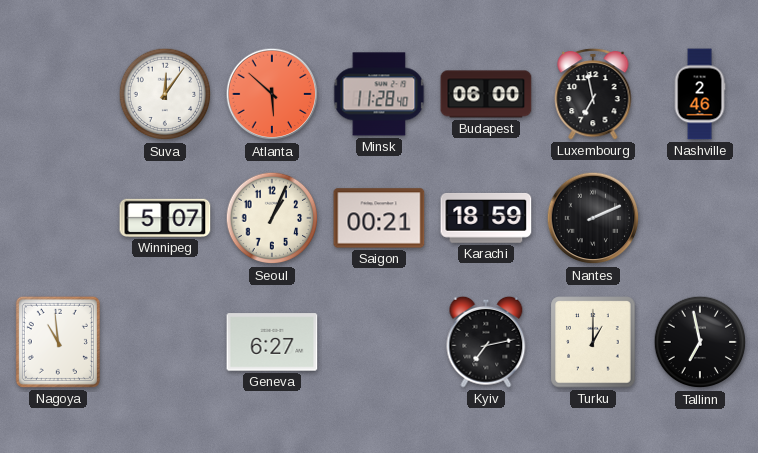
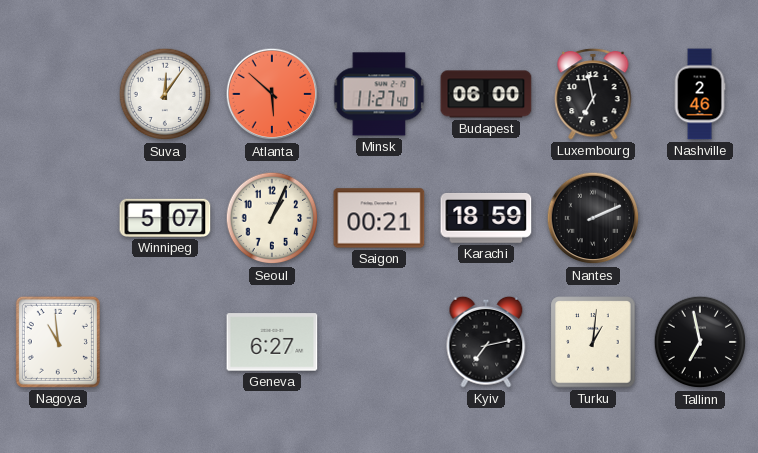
Minsk: 11:28 -> 11:27
Turku: 1:00 -> 1:01
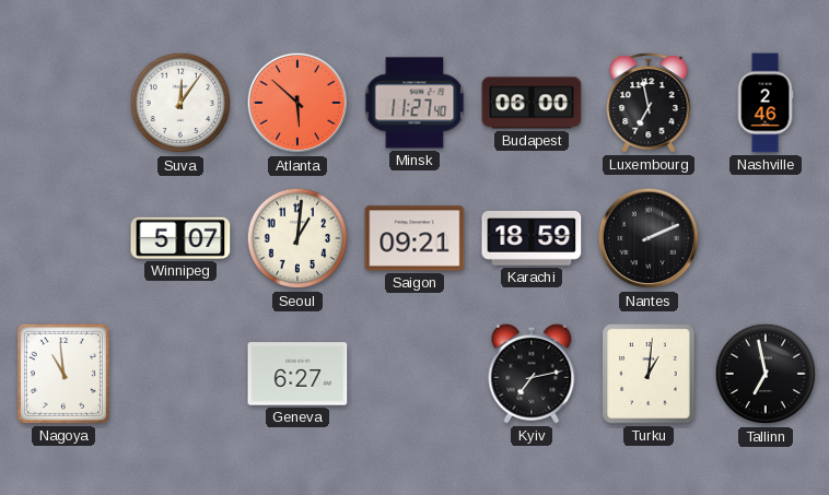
Seoul: 1:04 -> 1:01
Saigon: 00:21 -> 09:21
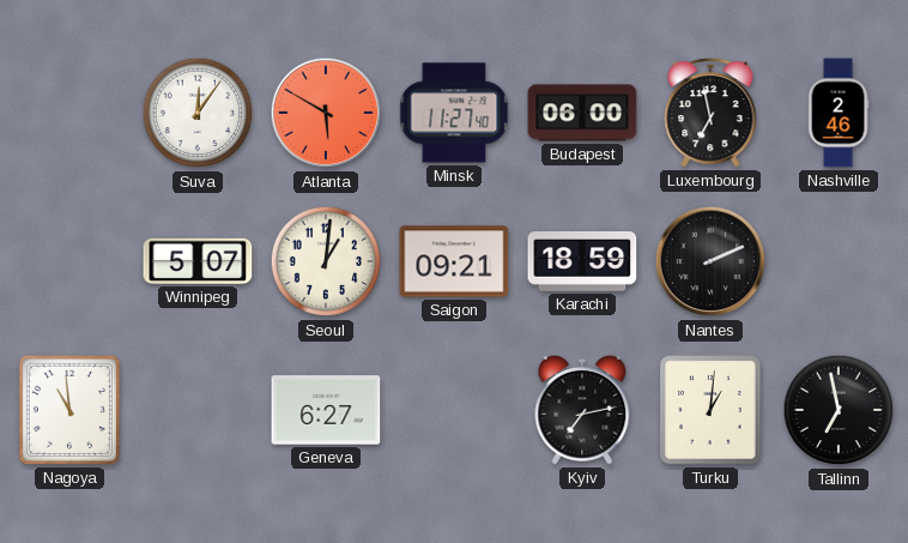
Atlanta: 5:52 -> 5:50
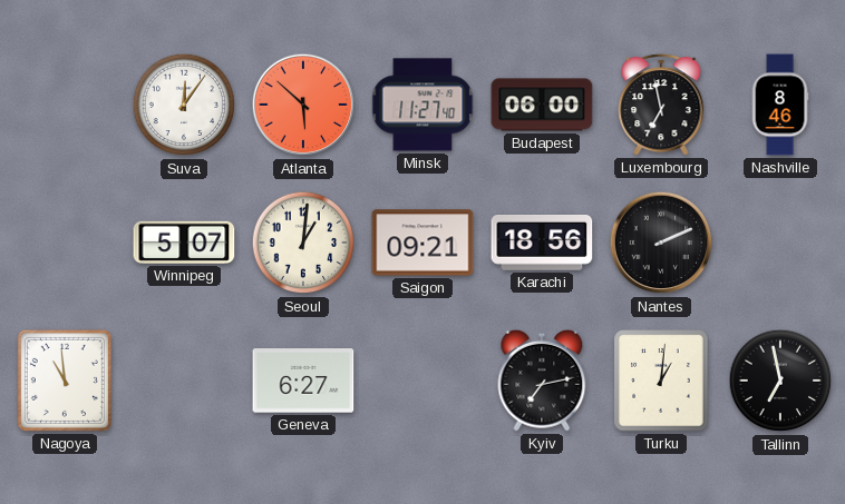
Atlanta: 5:50 -> 5:52
Nashville: 2:46 -> 8:46
Karachi: 18:59 -> 18:56
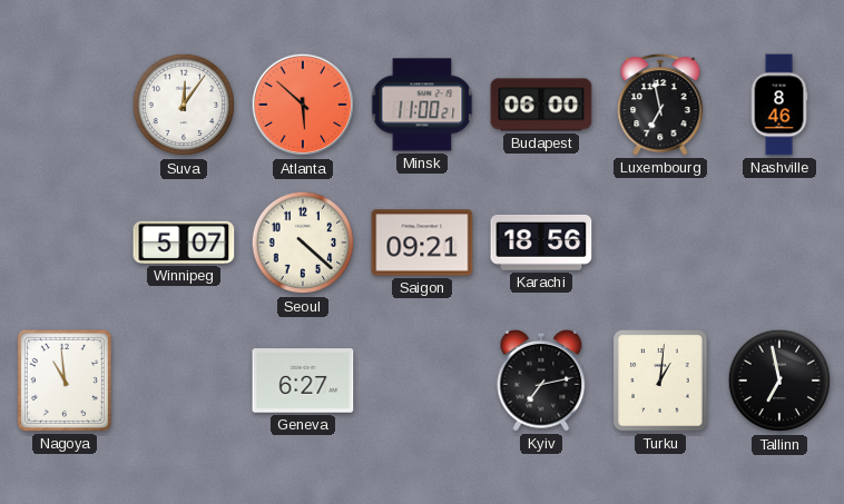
Minsk: 11:27 -> 11:00
Seoul: 1:01 -> 4:22
Nantes: 2:11 -> none
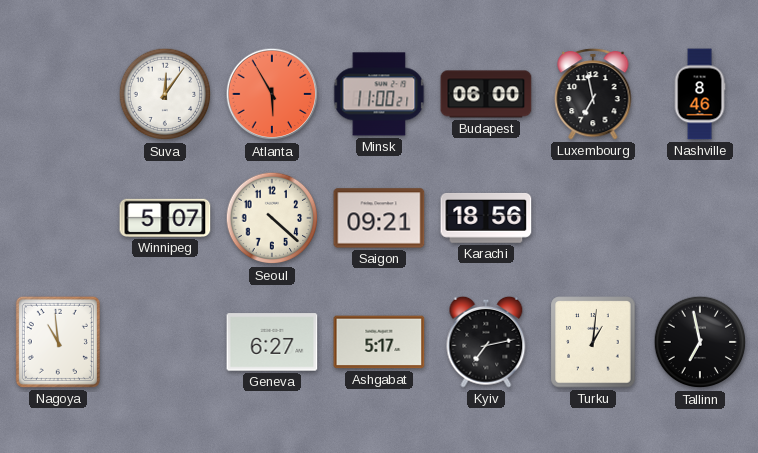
Atlanta: 5:52 -> 5:55
Ashgabat: none -> 5:17
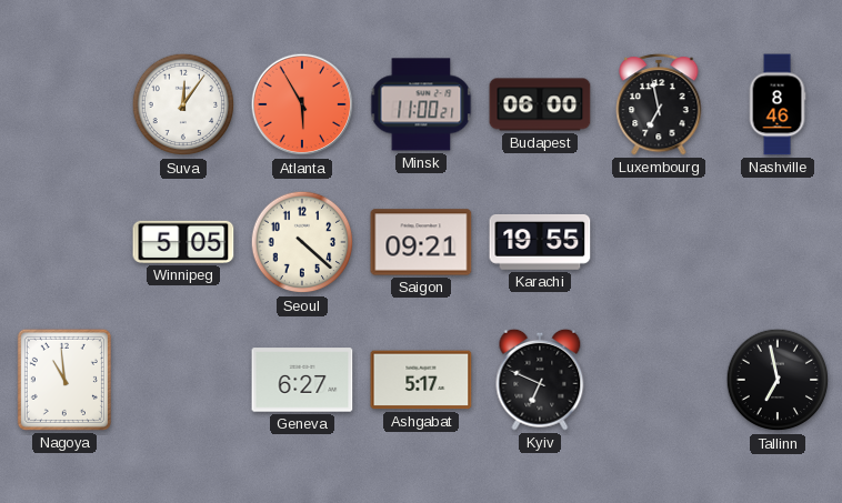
Winnipeg: 5:07 -> 5:05
Karachi: 18:56 -> 19:55
Kyiv: 7:13 -> 6:49
Turku: 1:01 -> none
